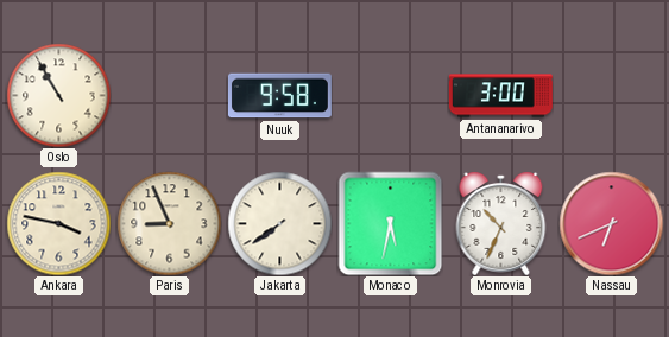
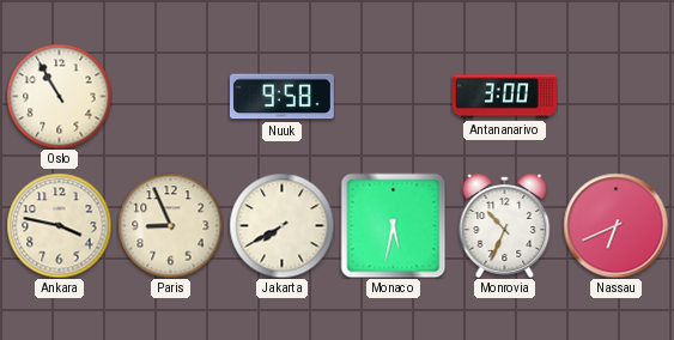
Jakarta: 7:39 -> 7:40
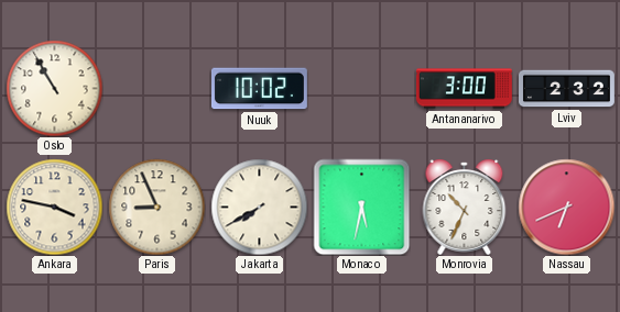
Nuuk: 9:58 -> 10:02
Lviv: none -> 2:32
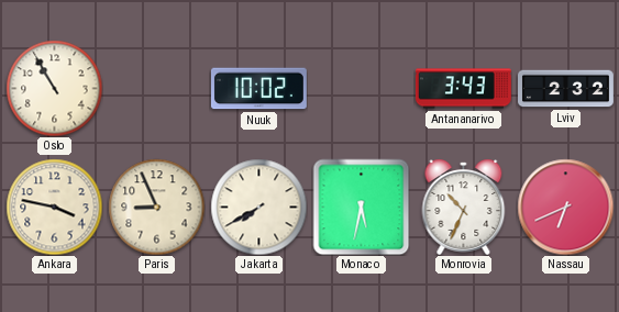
Antananarivo: 3:00 -> 3:43
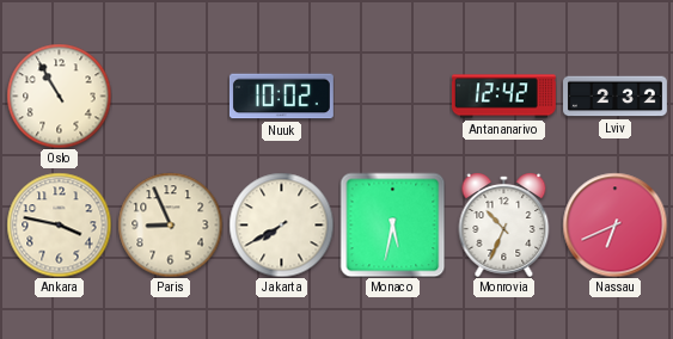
Antananarivo: 3:43 -> 12:42
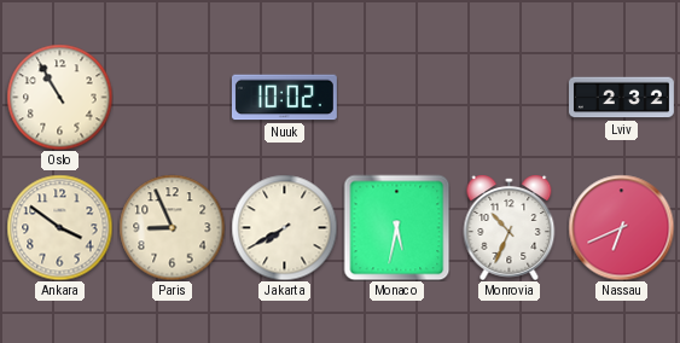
Antananarivo: 12:42 -> none
Ankara: 3:47 -> 3:51
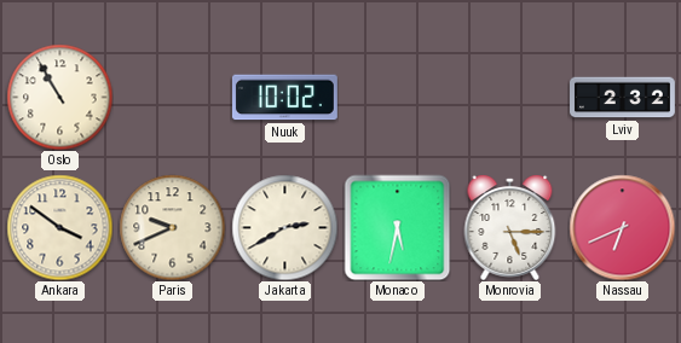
Paris: 8:56 -> 9:41
Jakarta: 7:40 -> 2:40
Monrovia: 10:34 -> 5:15
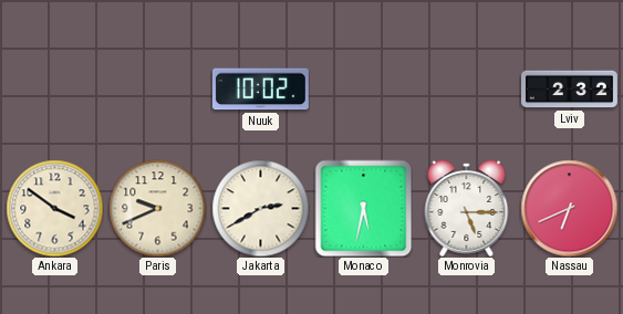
Oslo: 10:55 -> none
